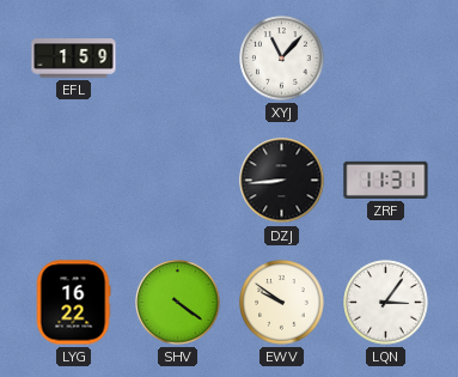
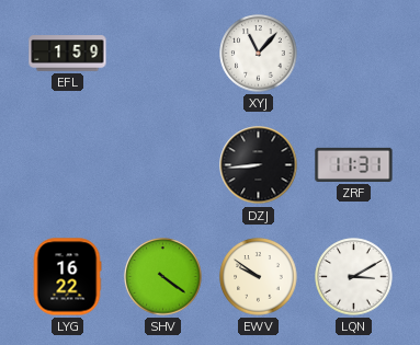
LQN: 3:06 -> 3:10
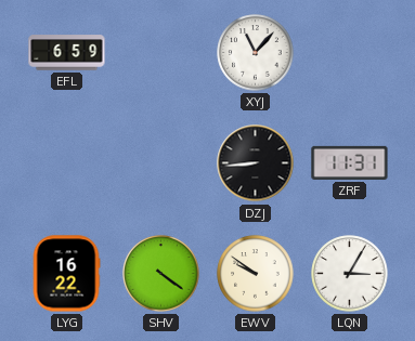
EFL: 1:59 -> 6:59
LQN: 3:10 -> 3:05
